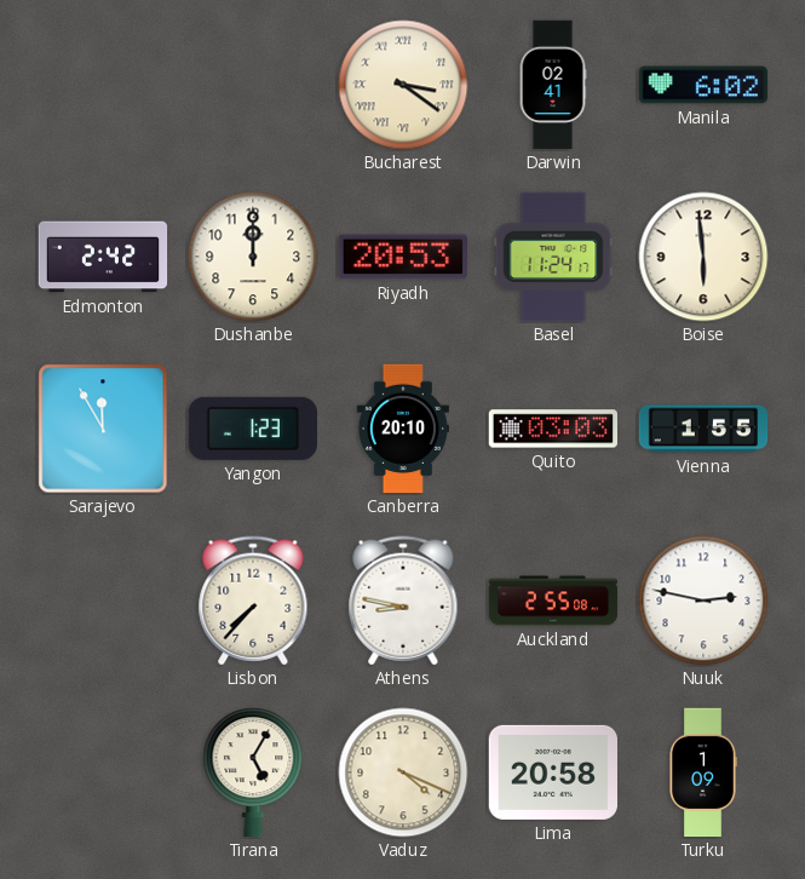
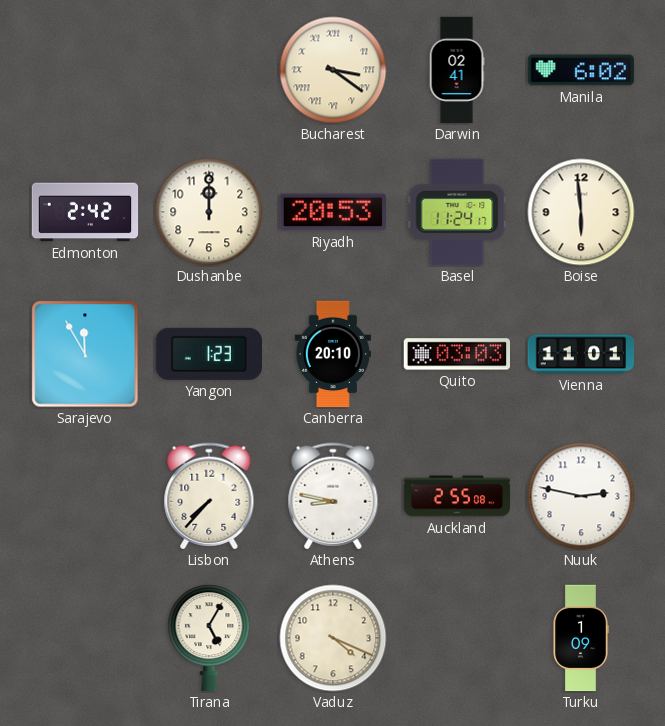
Vienna: 1:55 -> 11:01
Lima: 20:58 -> none
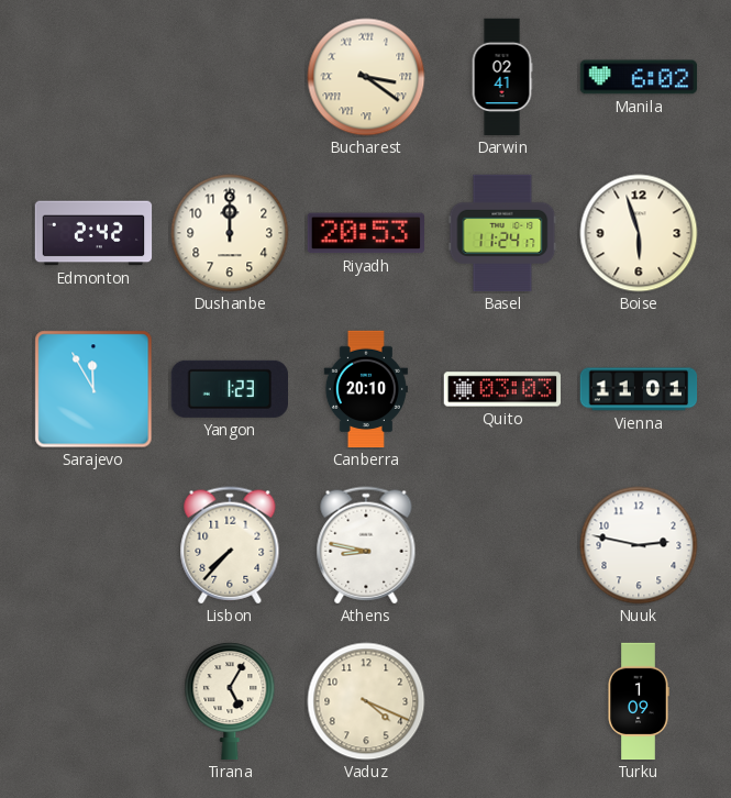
Boise: 5:59 -> 5:57
Auckland: 2:55 -> none
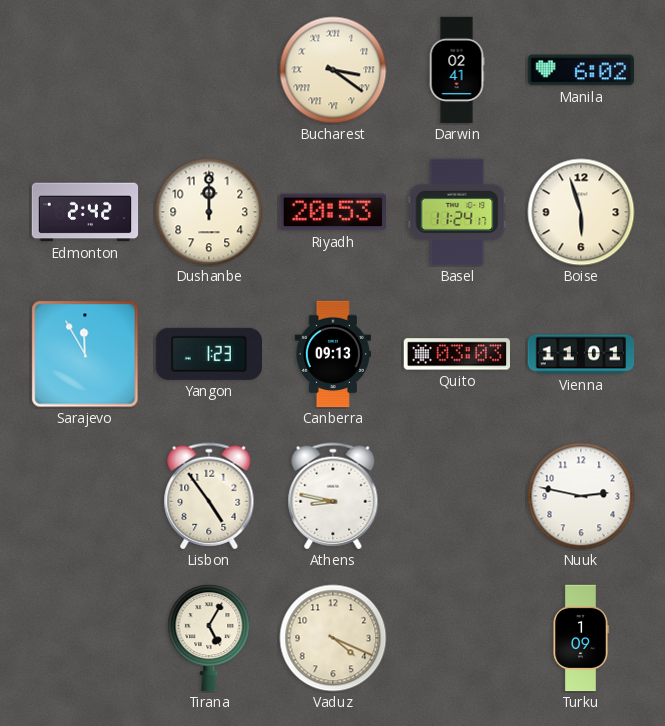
Canberra: 20:10 -> 09:13
Lisbon: 7:37 -> 4:54
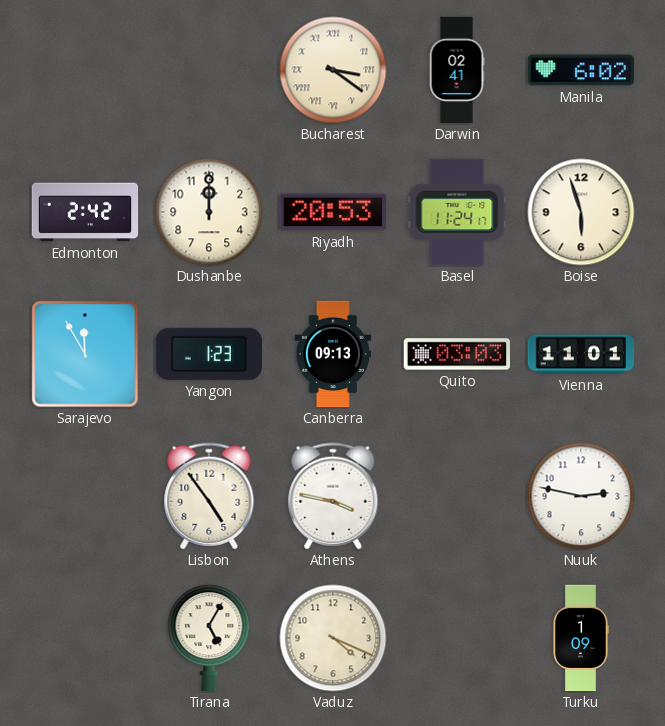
Athens: 8:47 -> 3:47
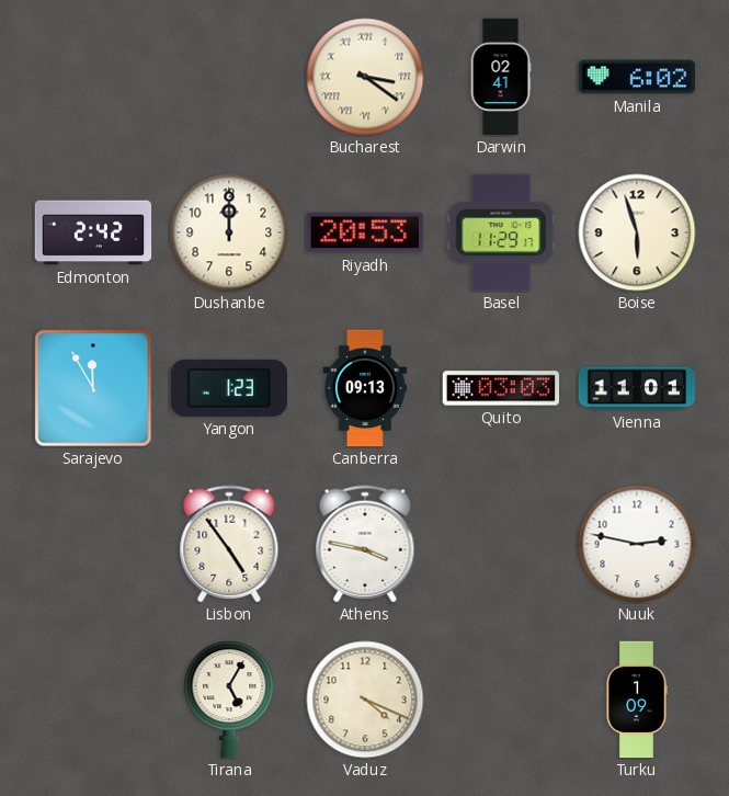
Basel: 11:24 -> 11:29
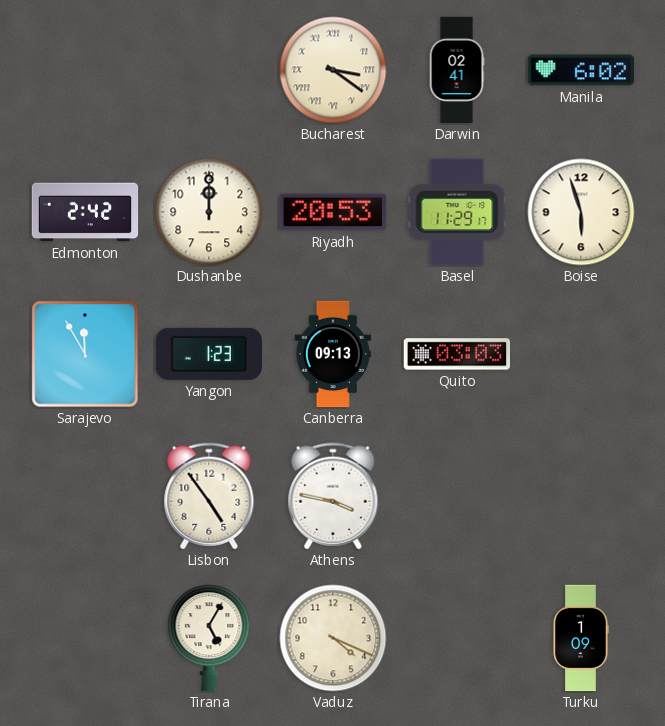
Vienna: 11:01 -> none
Nuuk: 2:47 -> none
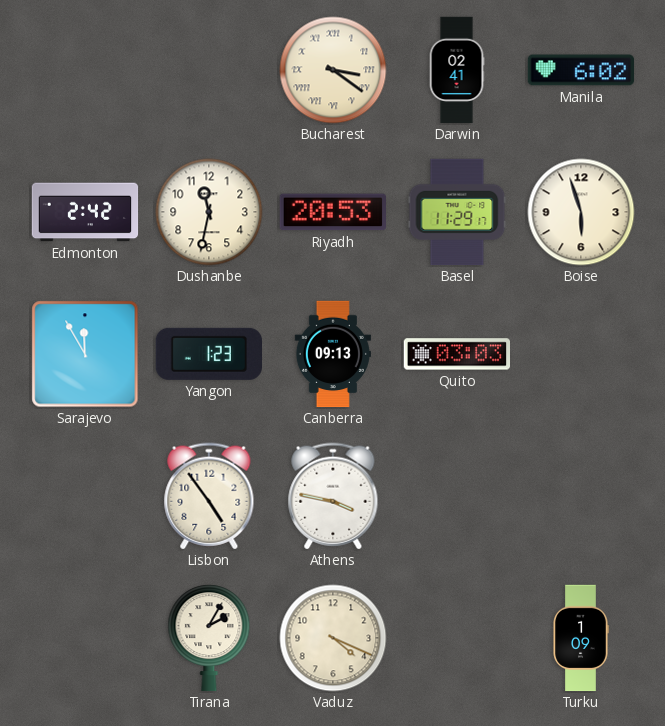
Dushanbe: 12:00 -> 11:32
Tirana: 5:05 -> 2:05
